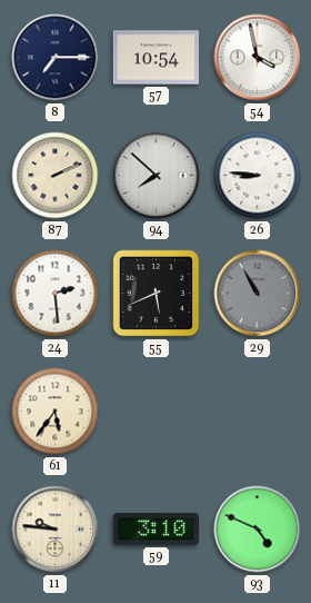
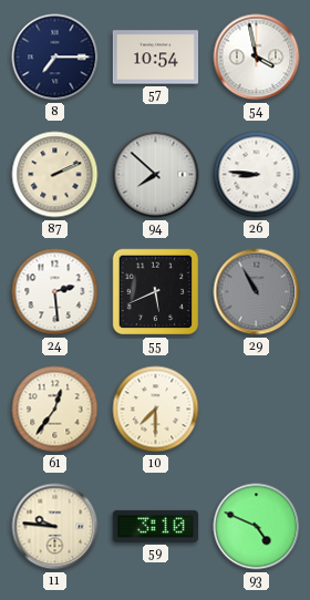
61: 5:36 -> 12:36
10: none -> 7:30
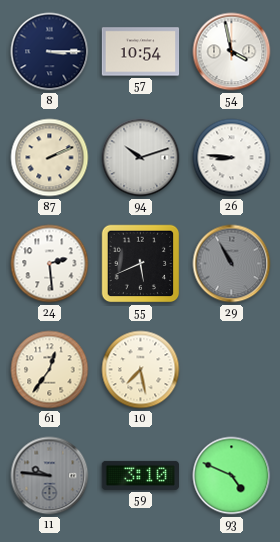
8: 7:15 -> 3:15
94: 7:52 -> 10:12
10: 7:30 -> 7:28
11 dial: cream -> grey
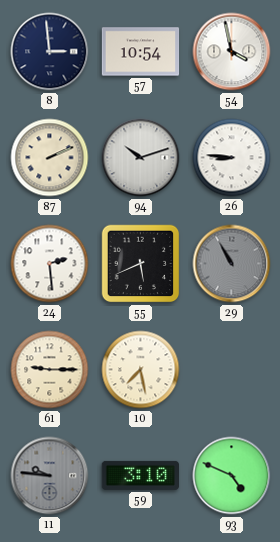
8: 3:15 -> 2:59
61: 12:36 -> 9:15
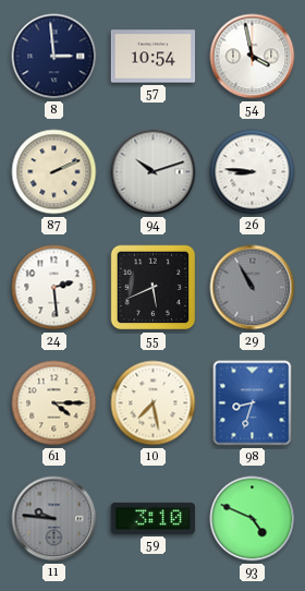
61: 9:15 -> 4:15
98: none -> 8:33
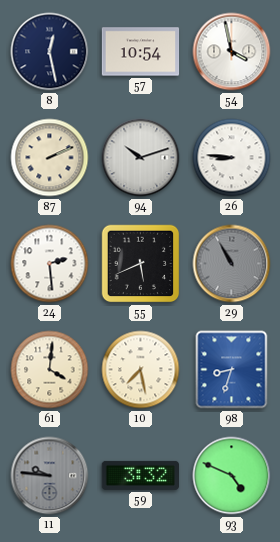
8: 2:59 -> 12:28
61: 4:15 -> 4:01
59: 3:10 -> 3:32
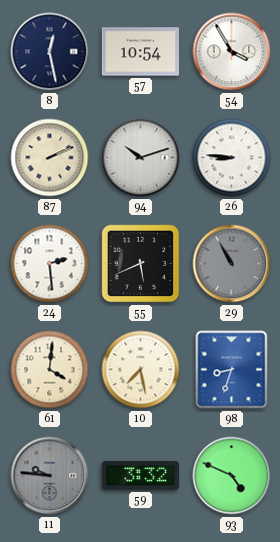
54: 3:58 -> 3:55
